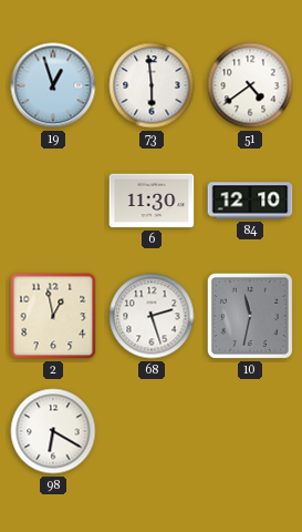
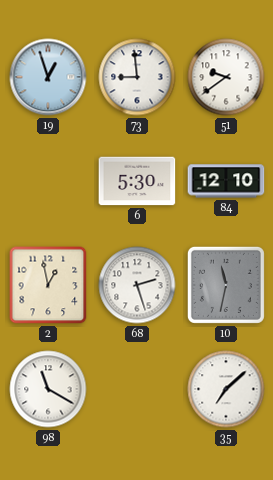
73: 5:59 -> 8:59
51: 4:39 -> 9:39
6: 11:30 -> 5:30
98: 6:20 -> 11:20
35: none -> 7:08
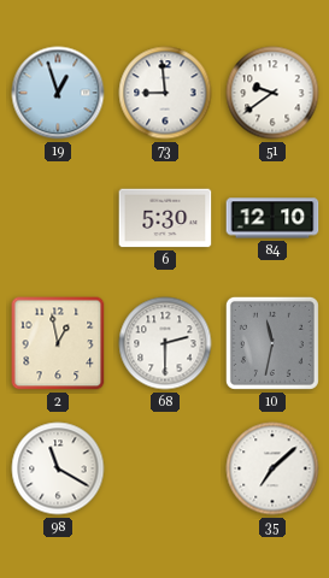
68: 2:27 -> 2:30
